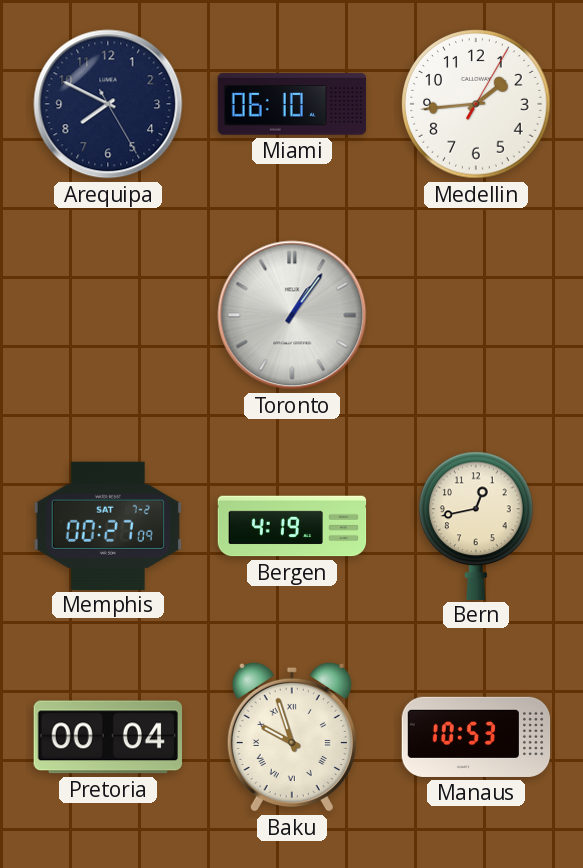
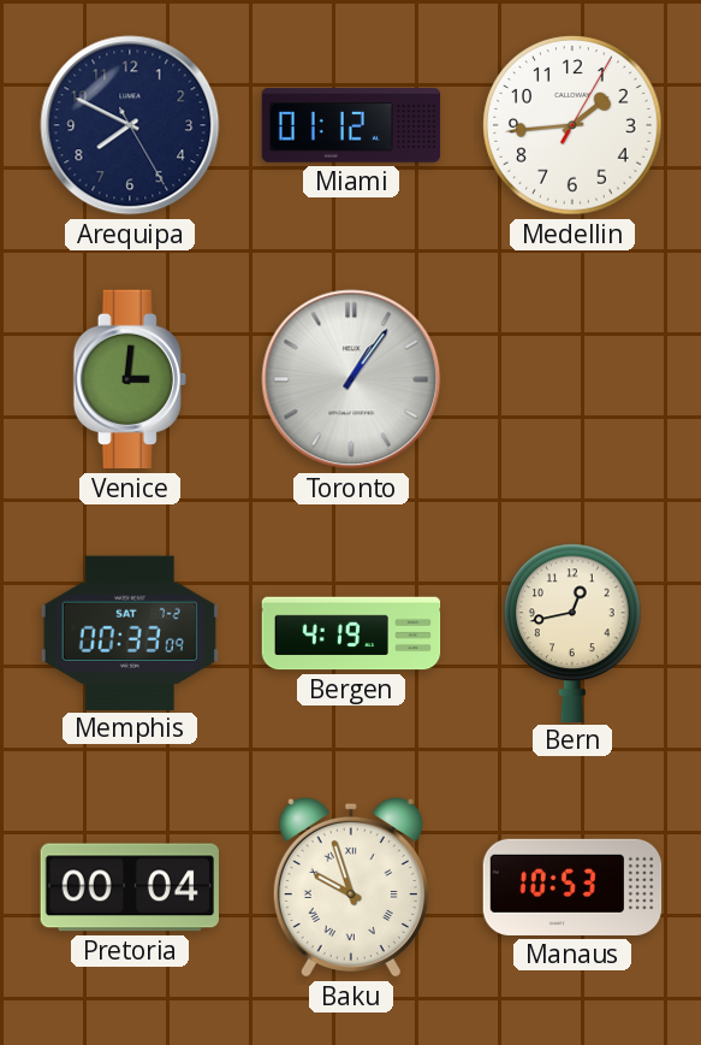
Miami: 06:10 -> 01:12
Venice: none -> 3:01
Memphis: 00:27 -> 00:33
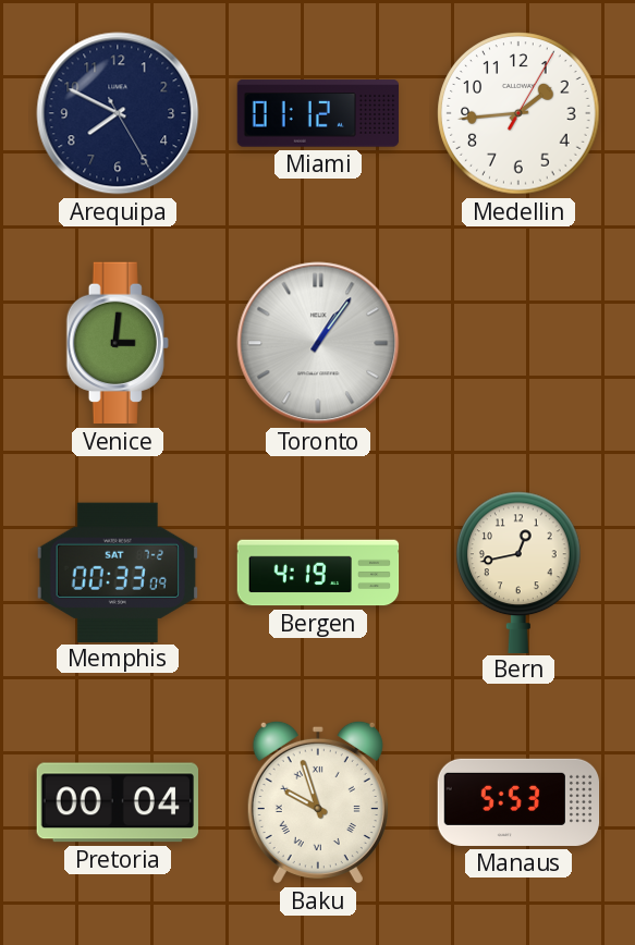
Manaus: 10:53 -> 5:53
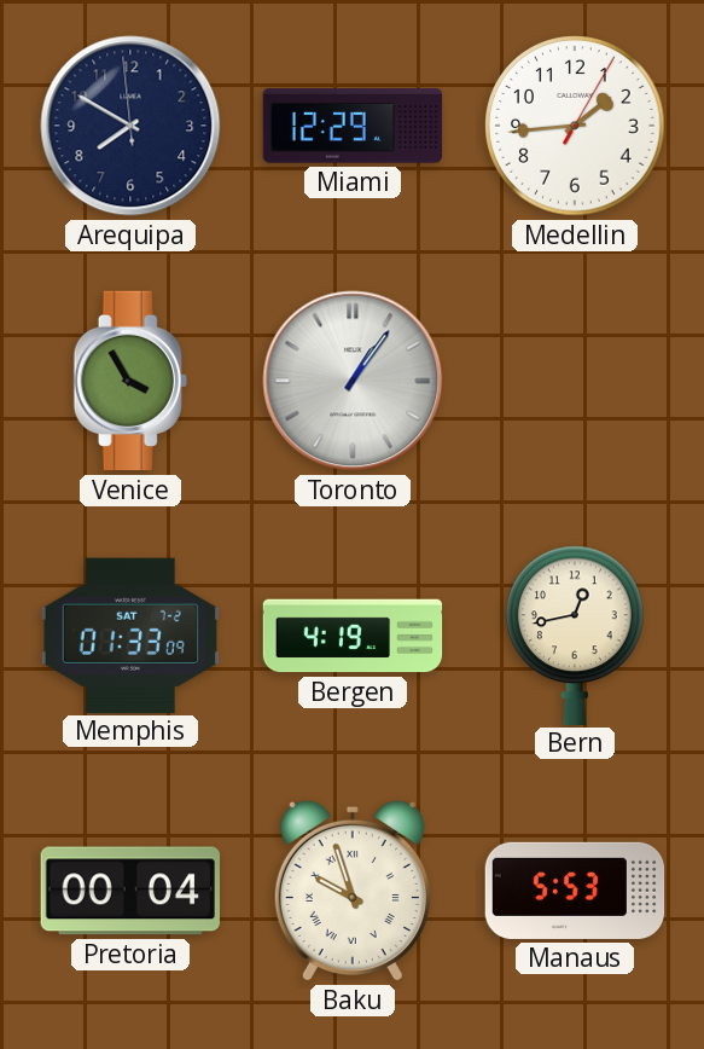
Arequipa: 7:49:25 -> 7:49:59
Miami: 01:12 -> 12:29
Venice: 3:01 -> 3:55
Memphis: 00:33 -> 01:33
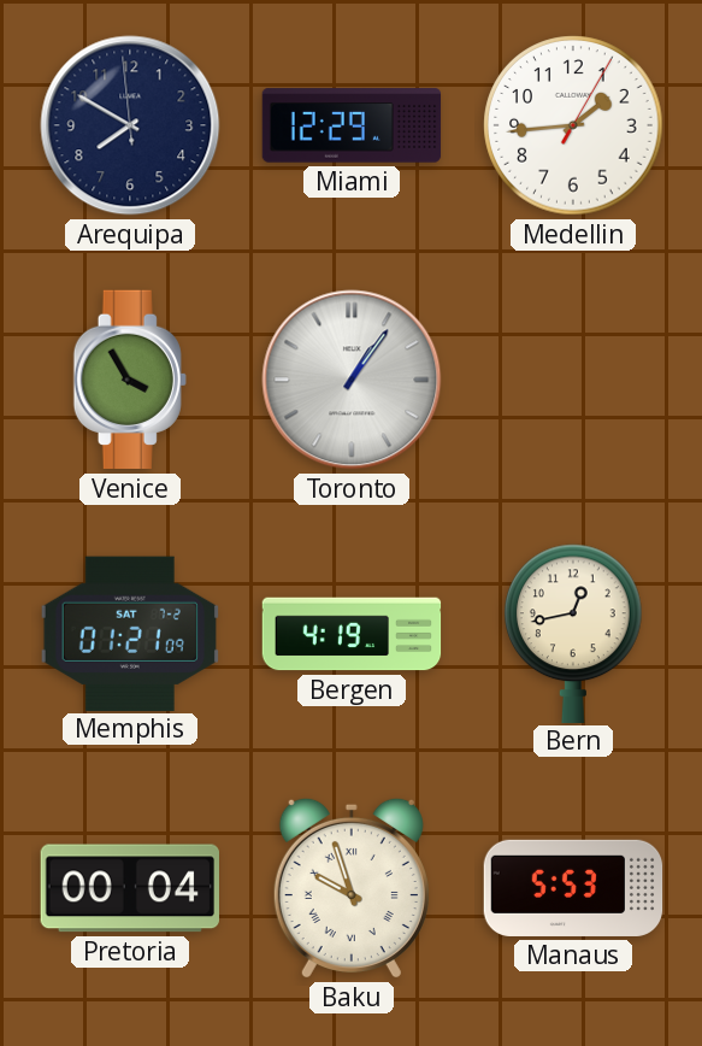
Memphis: 01:33 -> 01:21
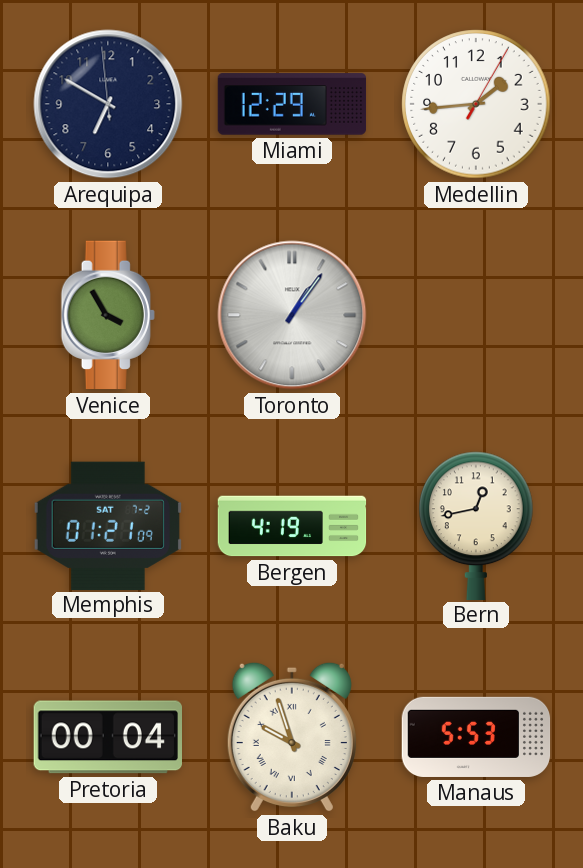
Arequipa: 7:49 -> 6:49
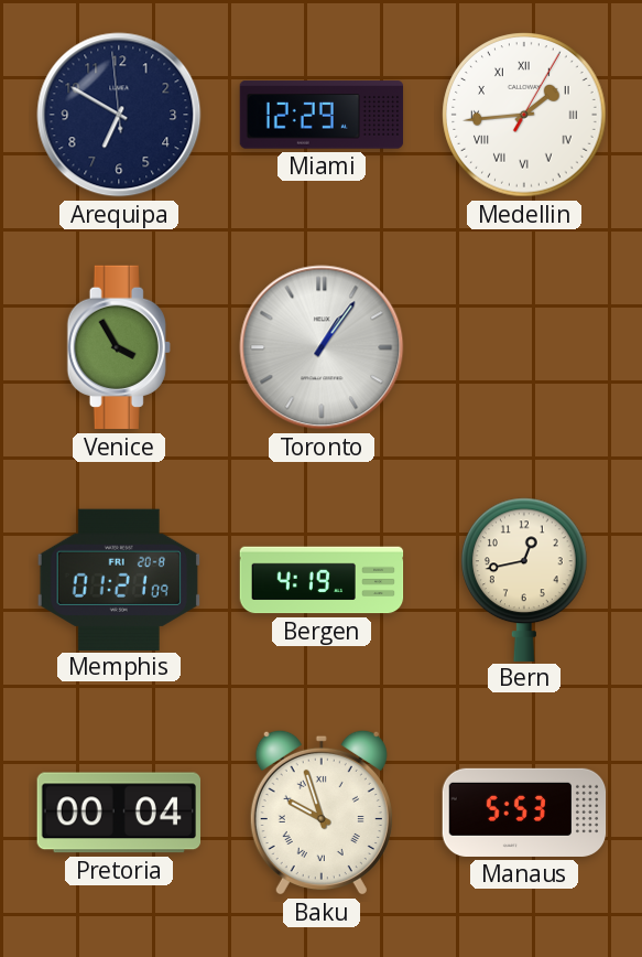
Medellin numerals: Arabic -> Roman
Memphis date: SAT 7-2 -> FRI 20-8
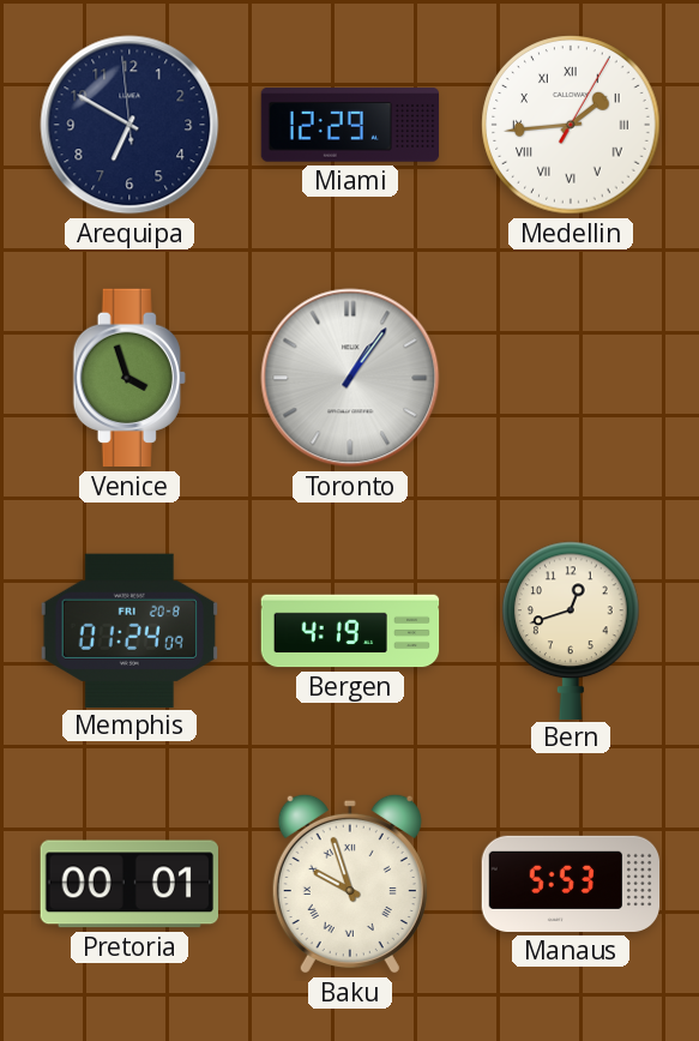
Venice: 3:55 -> 3:57
Memphis: 01:21 -> 01:24
Bern: 12:43 -> 12:42
Pretoria: 00:04 -> 00:01
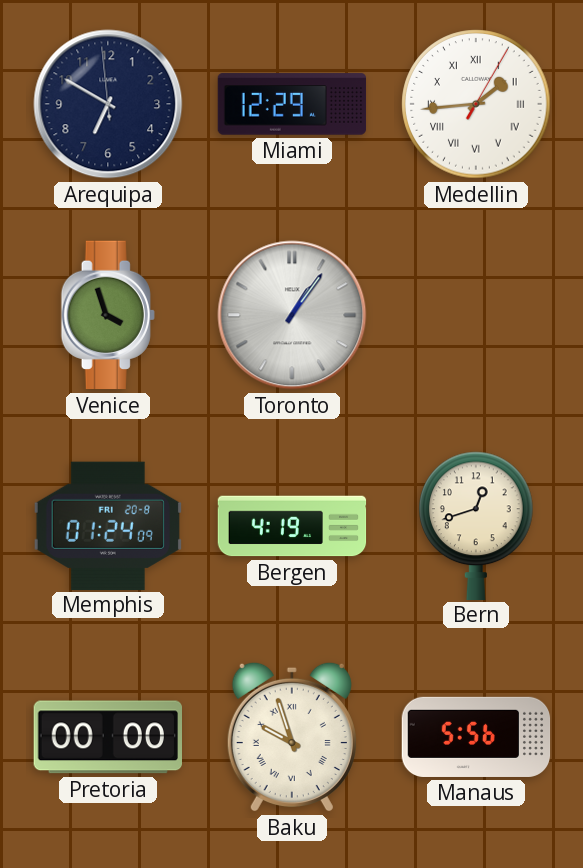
Pretoria: 00:01 -> 00:00
Manaus: 5:53 -> 5:56
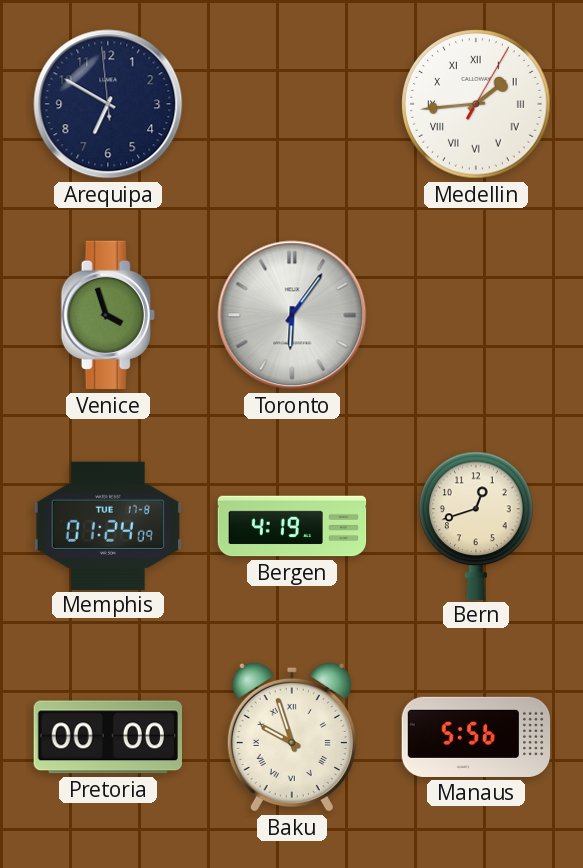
Miami: 12:29 -> none
Toronto: 1:06 -> 6:06
Memphis date: FRI 20-8 -> TUE 17-8
